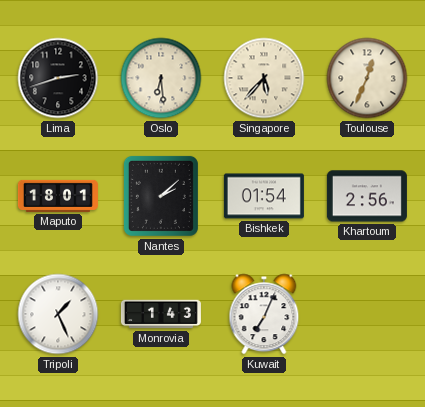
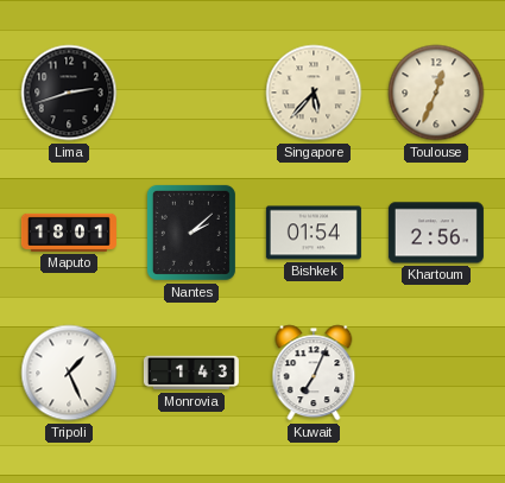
Oslo: 6:29 -> none
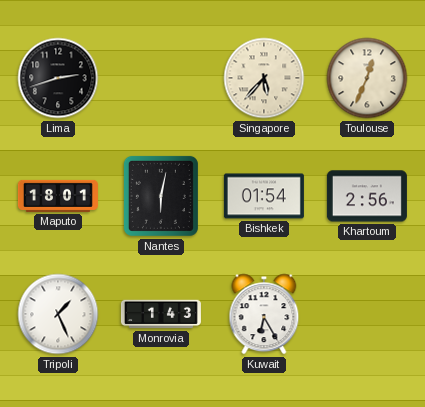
Nantes: 2:08 -> 6:02
Kuwait: 7:04 -> 6:25
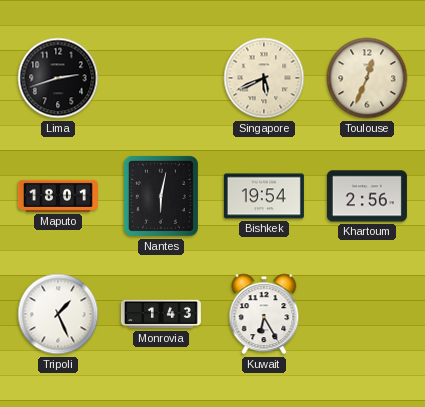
Singapore: 5:37 -> 5:41
Bishkek: 01:54 -> 19:54
